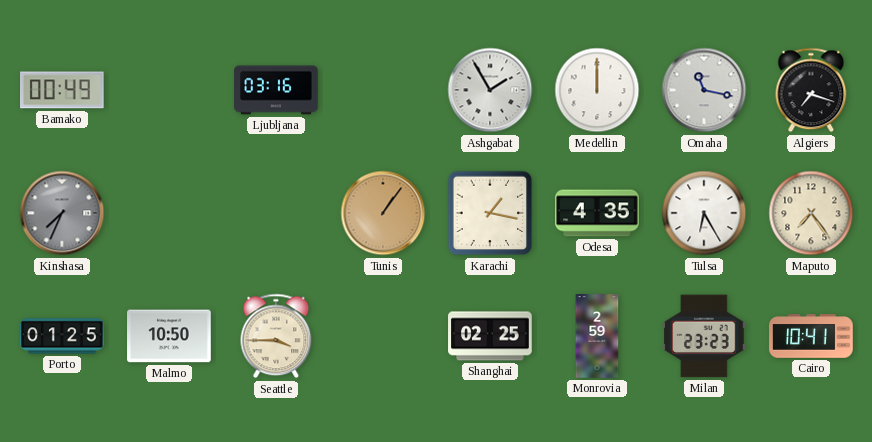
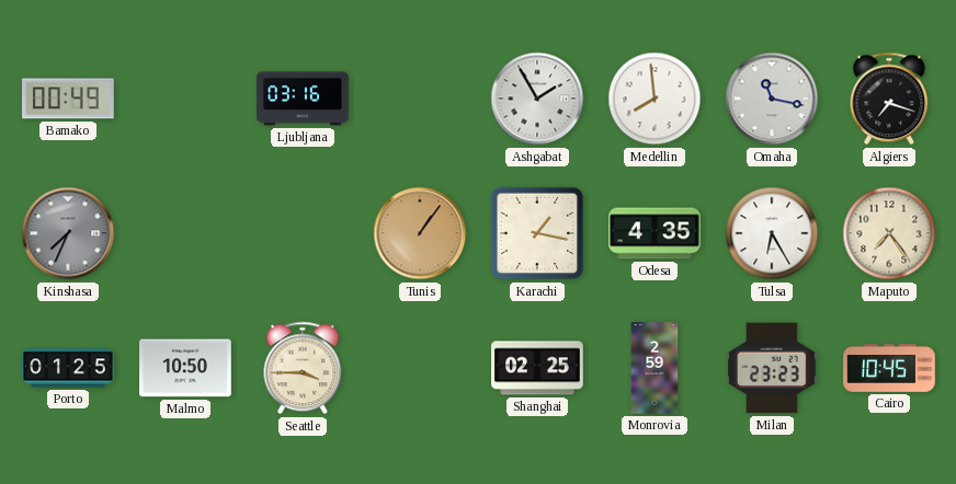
Medellin: 12:00 -> 7:59
Cairo: 10:41 -> 10:45
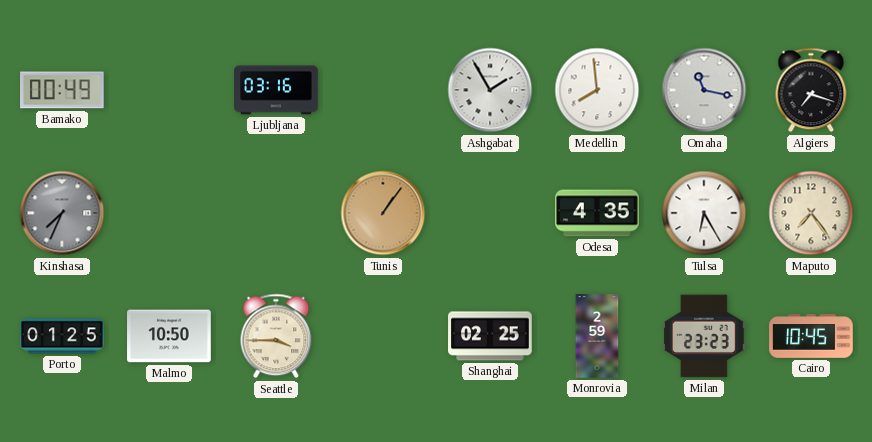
Karachi: 1:17 -> none
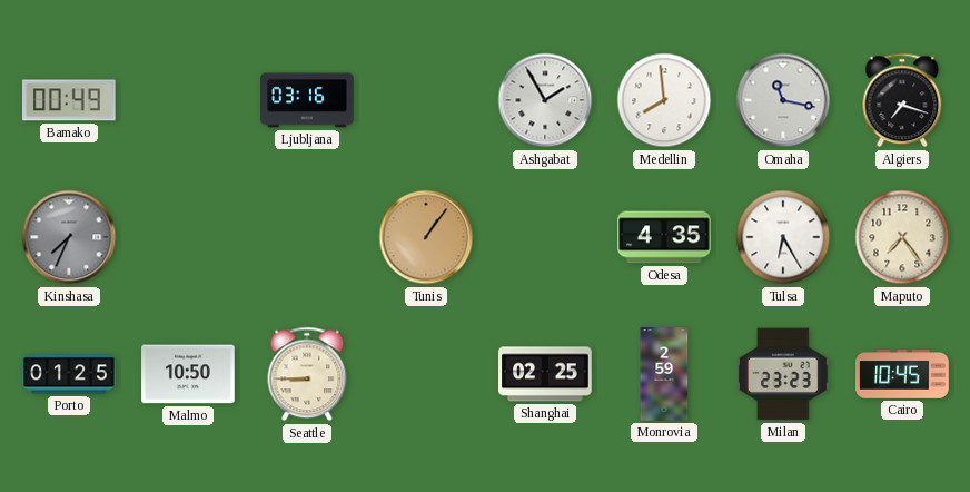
Seattle: 3:45 -> 8:45
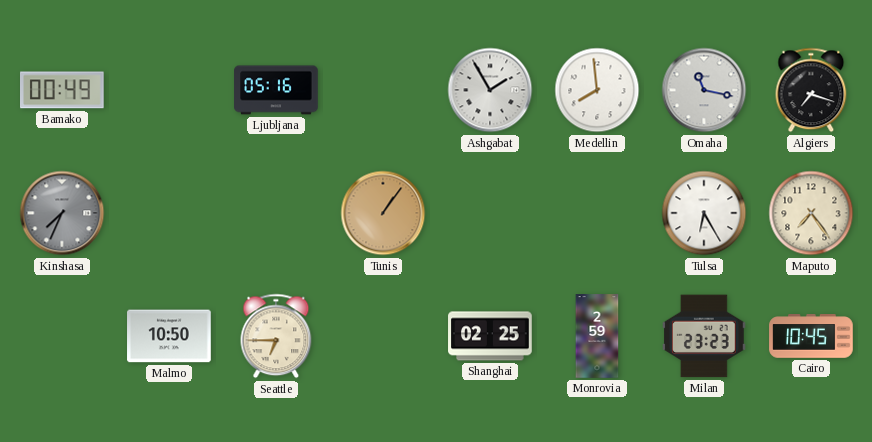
Ljubljana: 03:16 -> 05:16
Odesa: 4:35 -> none
Porto: 01:25 -> none
Seattle: 8:45 -> 6:45
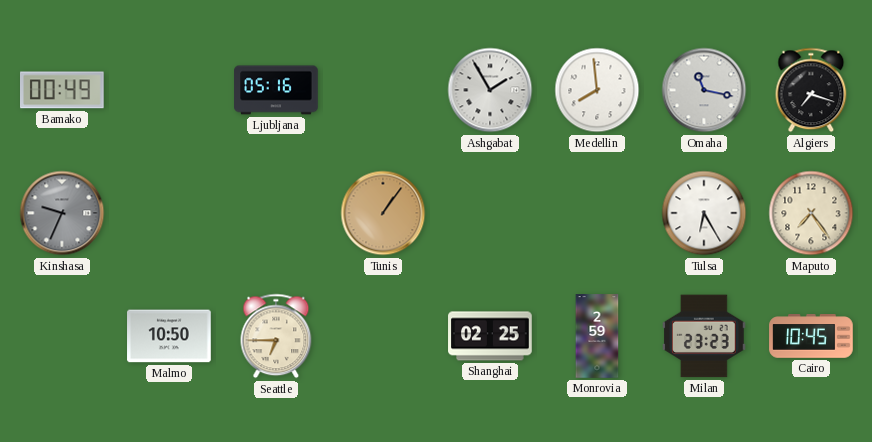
Kinshasa: 7:34 -> 9:34
